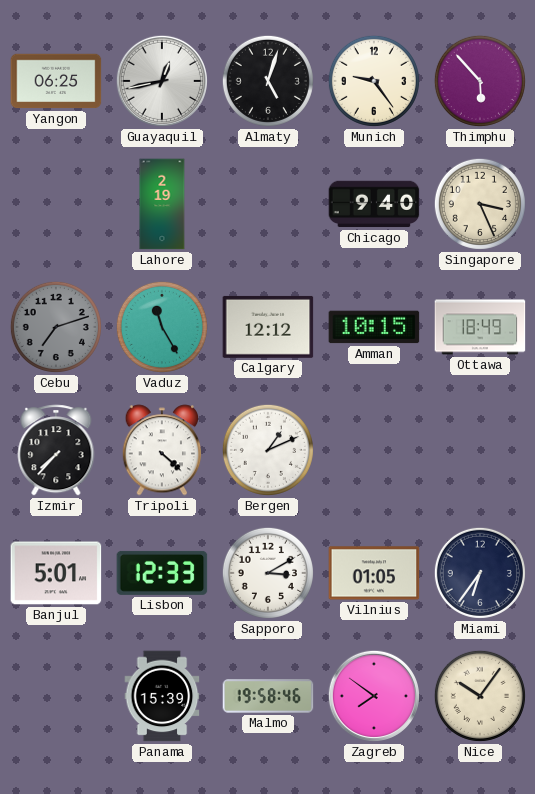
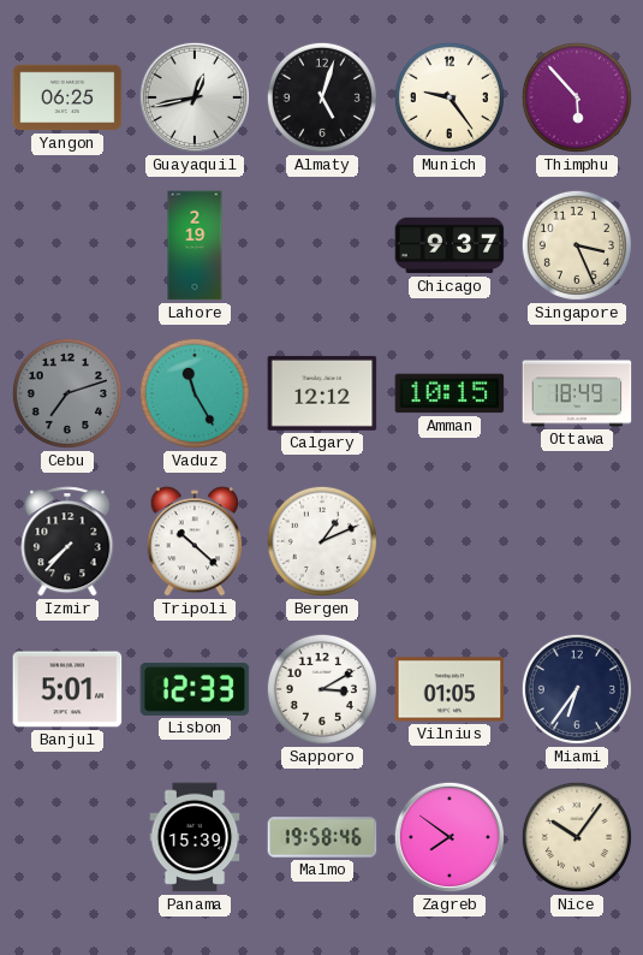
Chicago: 9:40 -> 9:37
Tripoli: 4:22 -> 10:22
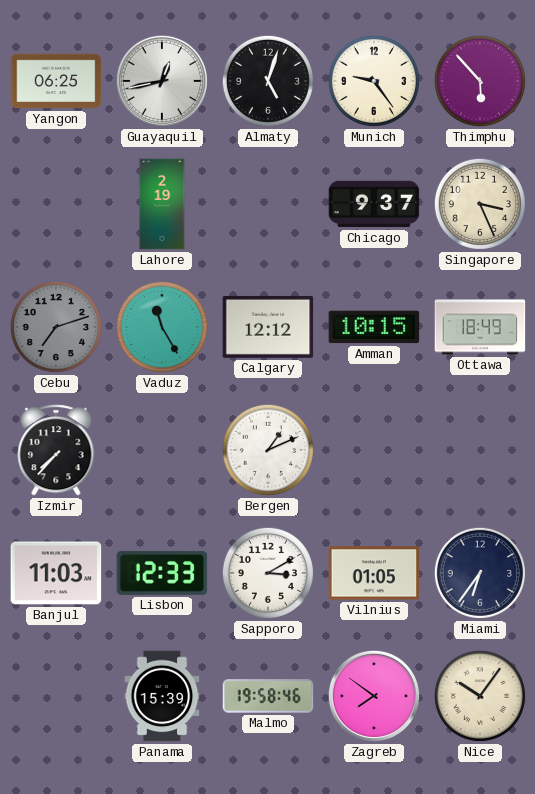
Tripoli: 10:22 -> none
Banjul: 5:01 -> 11:03
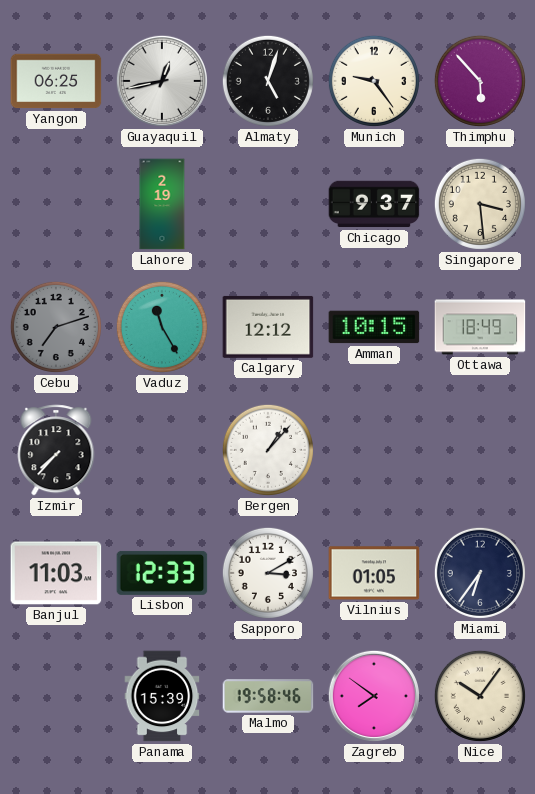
Singapore: 3:26 -> 3:29
Bergen: 1:11 -> 1:07
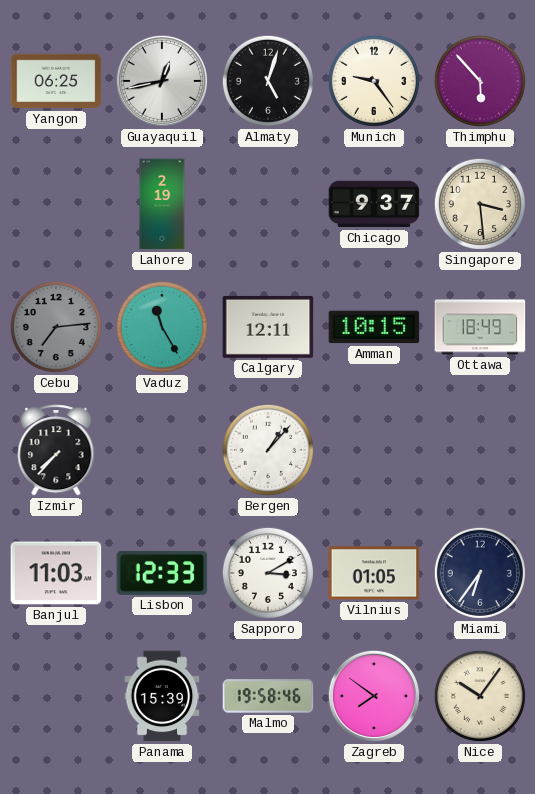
Cebu: 7:12 -> 7:14
Calgary: 12:12 -> 12:11
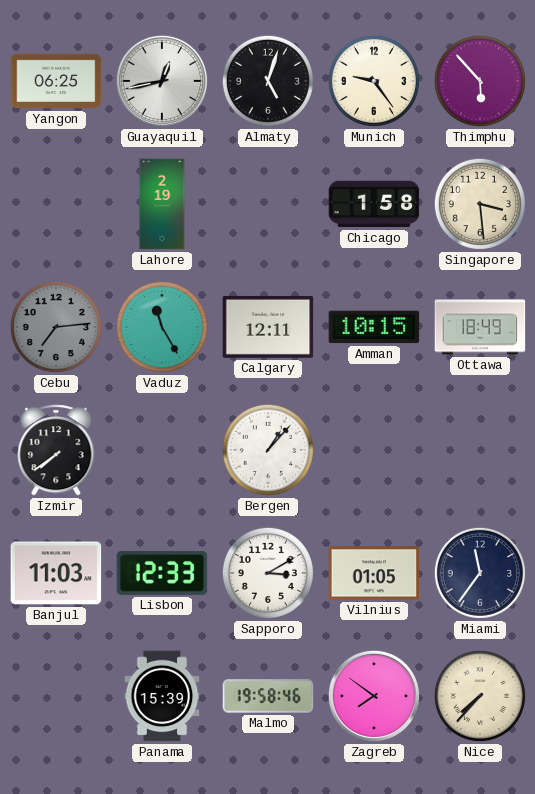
Chicago: 9:37 -> 1:58
Izmir: 7:37 -> 7:39
Miami: 6:36 -> 11:36
Nice: 10:06 -> 7:37
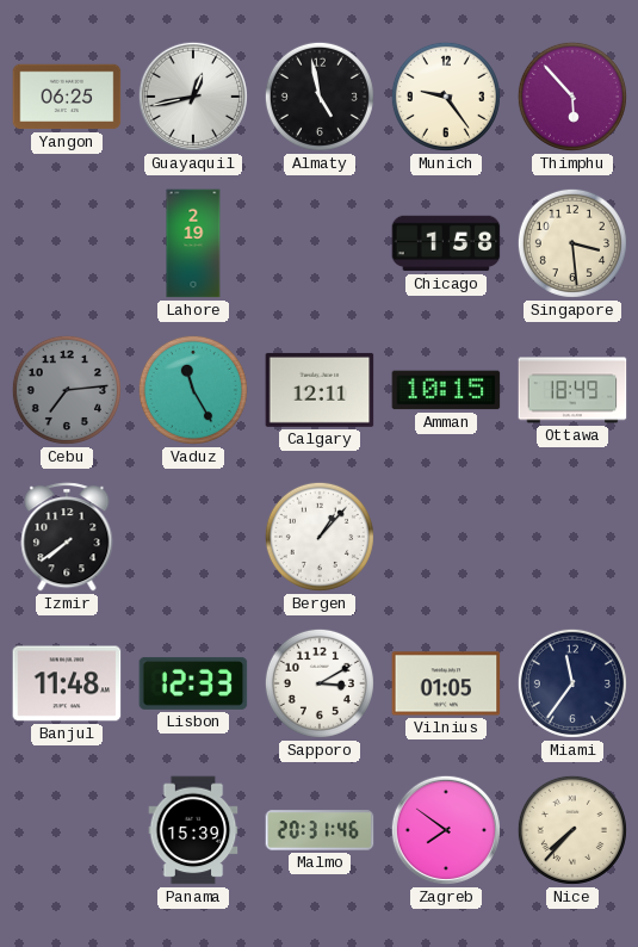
Almaty: 5:03 -> 4:58
Banjul: 11:03 -> 11:48
Malmo: 19:58 -> 20:31
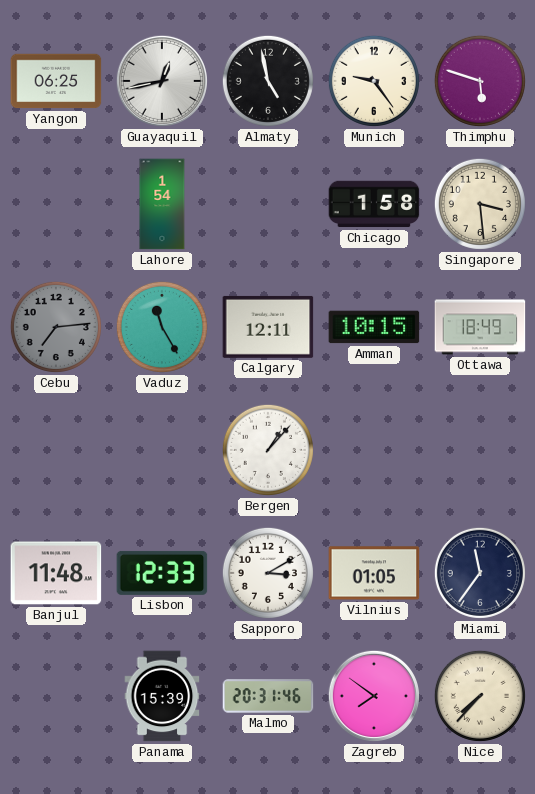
Thimphu: 5:53 -> 5:48
Lahore: 2:19 -> 1:54
Izmir: 7:39 -> none
